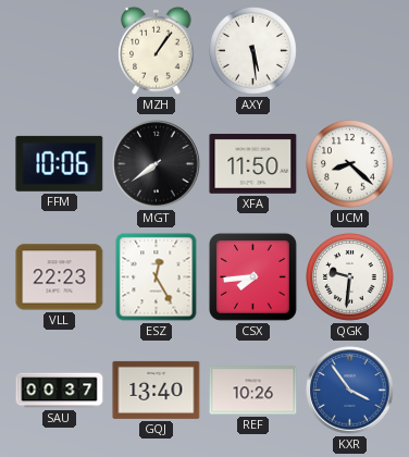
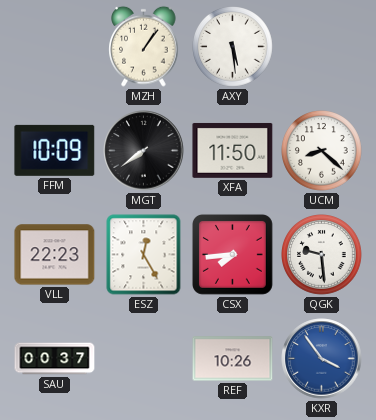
FFM: 10:06 -> 10:09
QGK: 9:31 -> 9:29
GQJ: 13:40 -> none
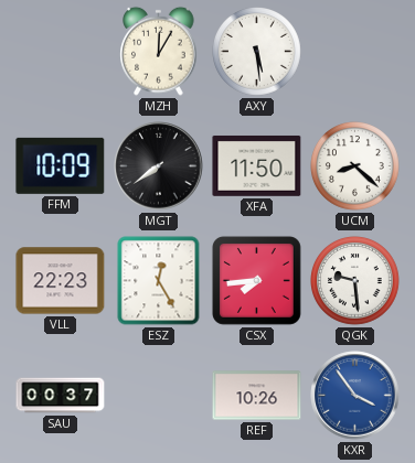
MZH: 1:06 -> 12:05
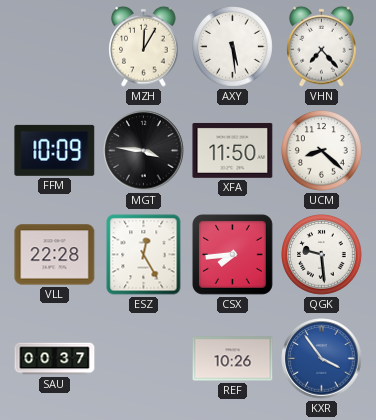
VHN: none -> 7:23
MGT: 7:39 -> 3:46
VLL: 22:23 -> 22:28
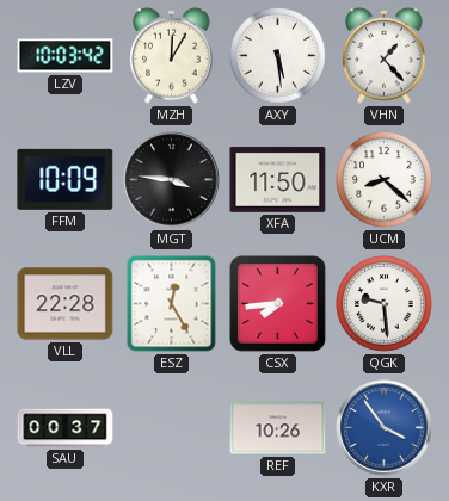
LZV: none -> 10:03
VHN: 7:23 -> 1:23
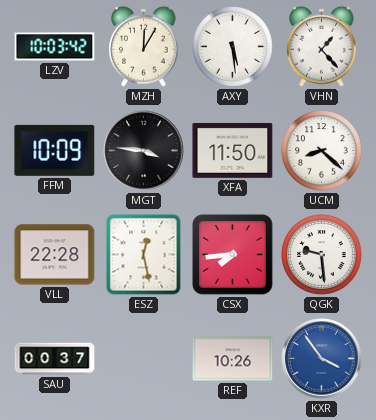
ESZ: 12:25 -> 12:28
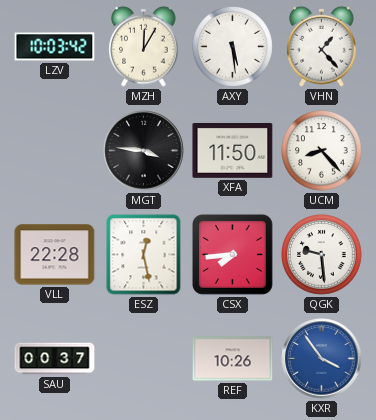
FFM: 10:09 -> none
UCM: 8:22 -> 8:23
